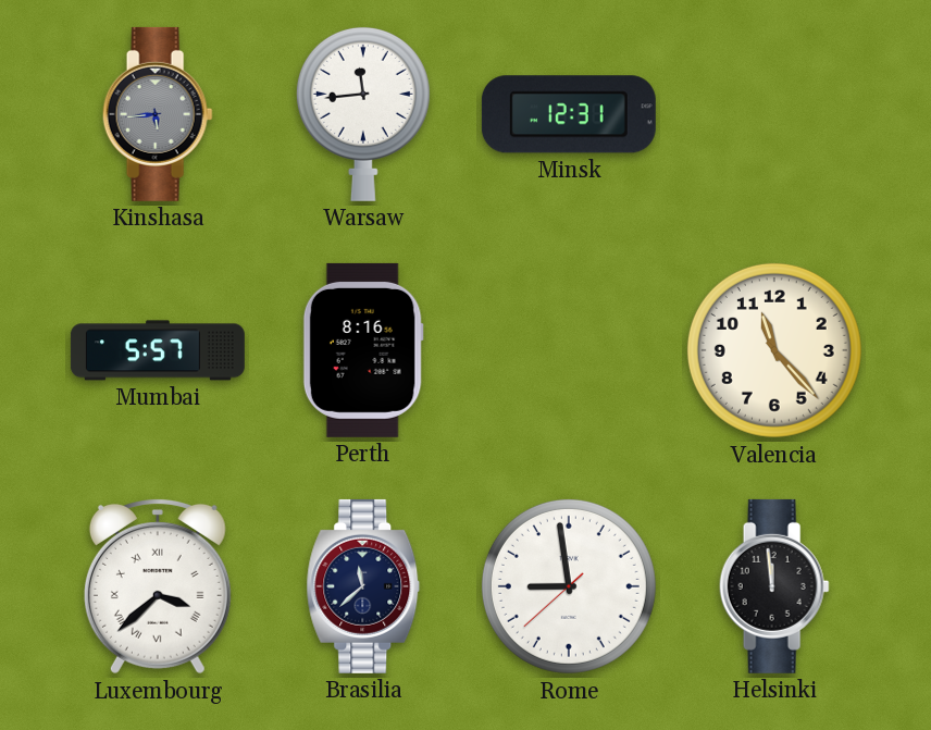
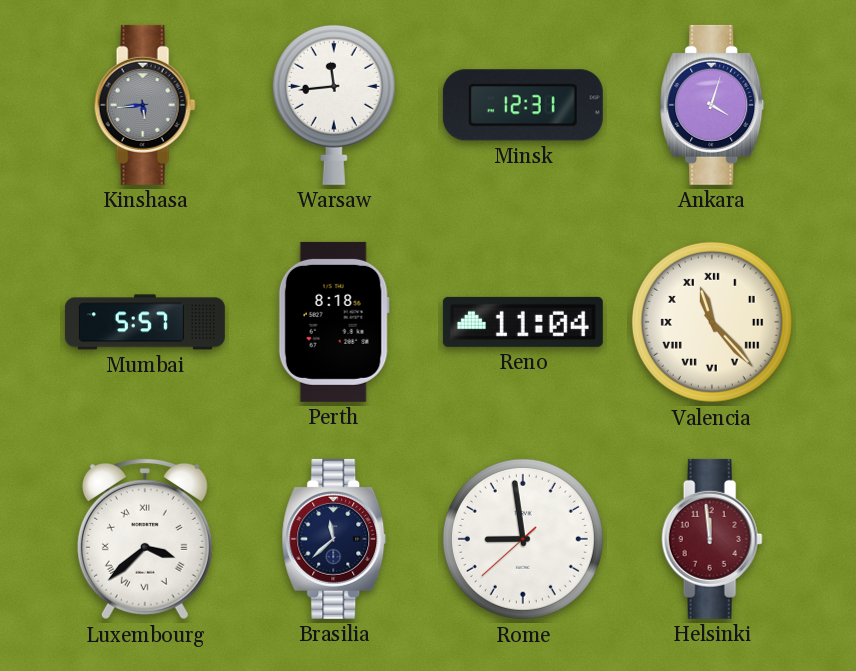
Ankara: none -> 4:03
Perth: 8:16 -> 8:18
Reno: none -> 11:04
Valencia numerals: Arabic -> Roman
Helsinki dial: black -> burgundy
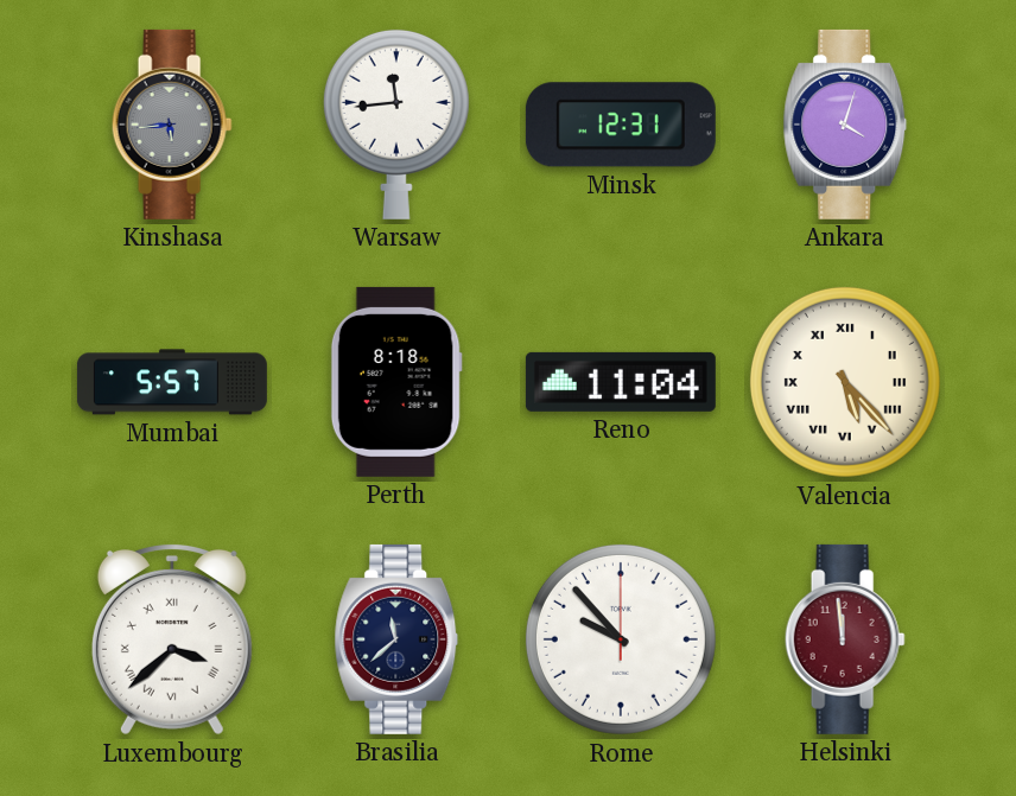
Valencia: 11:23 -> 5:23
Rome: 8:58 -> 9:53
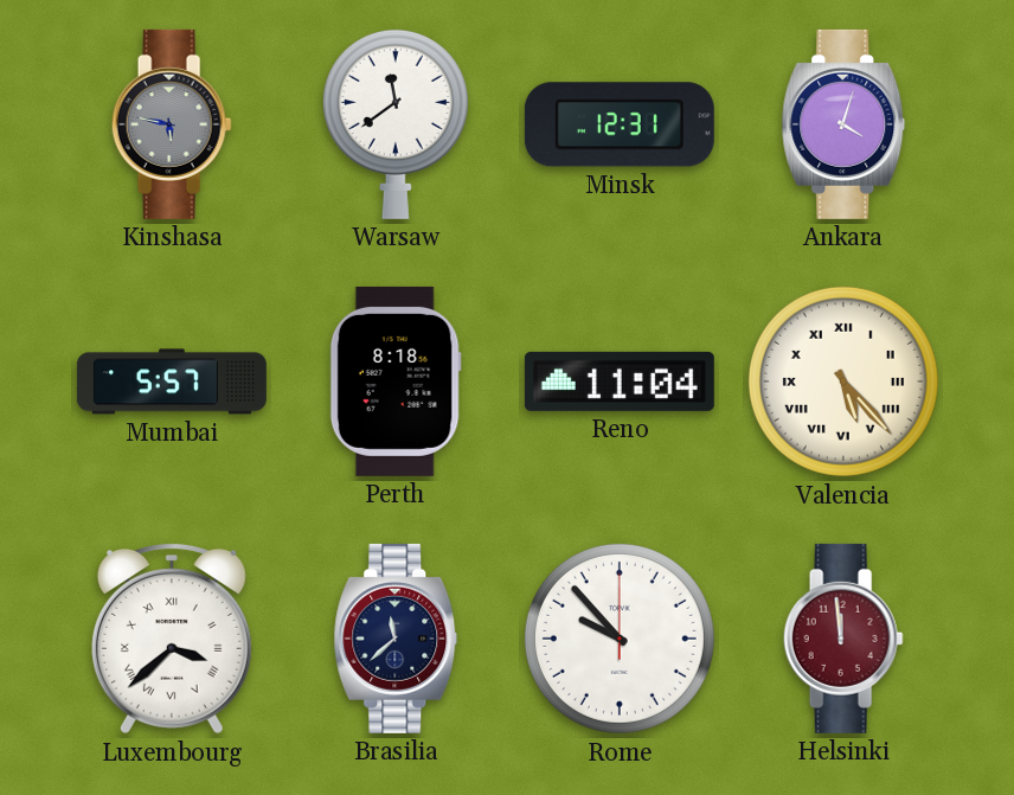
Kinshasa: 5:44 -> 5:47
Warsaw: 11:44 -> 11:39
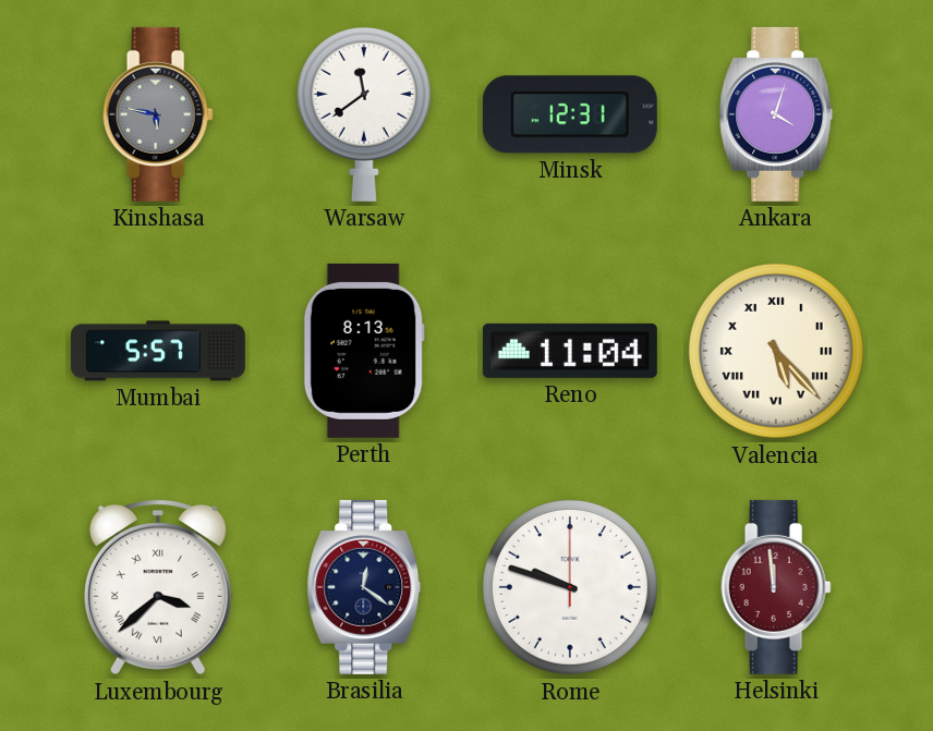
Perth: 8:18 -> 8:13
Brasilia: 11:38 -> 12:21
Rome: 9:53 -> 9:48
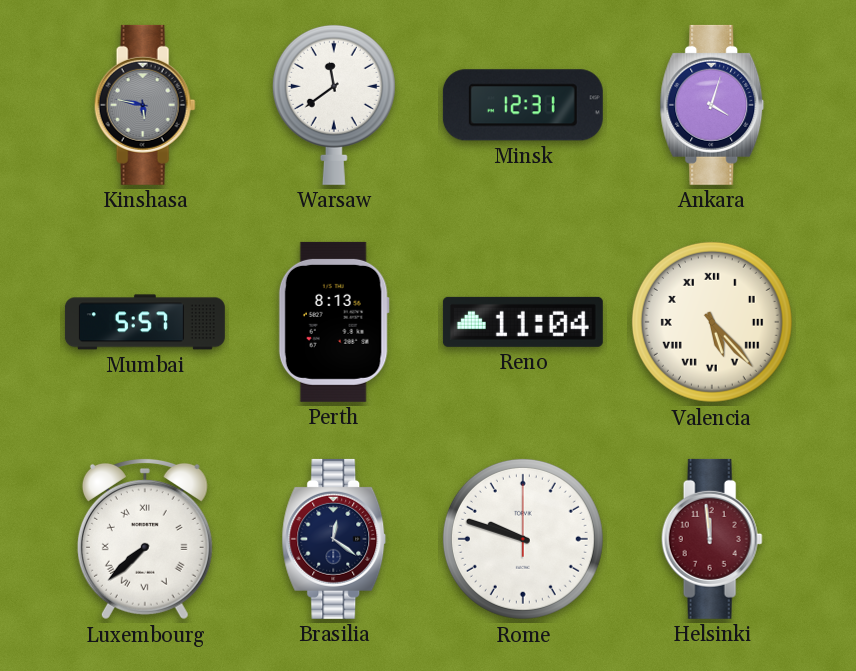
Luxembourg: 3:38 -> 7:38
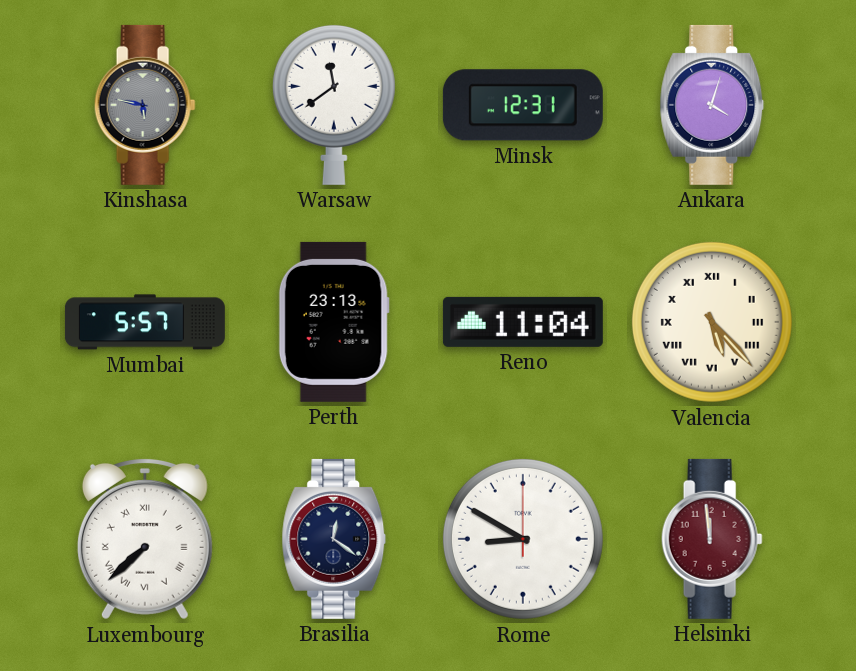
Perth: 8:13 -> 23:13
Rome: 9:48 -> 8:50
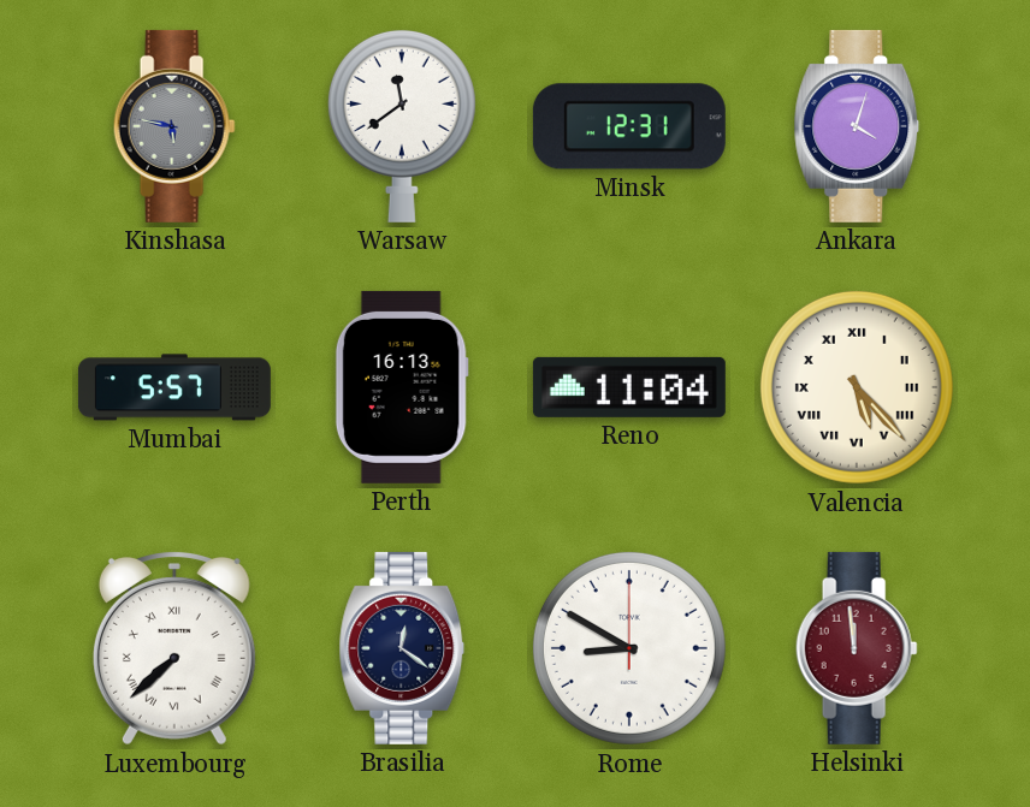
Perth: 23:13 -> 16:13
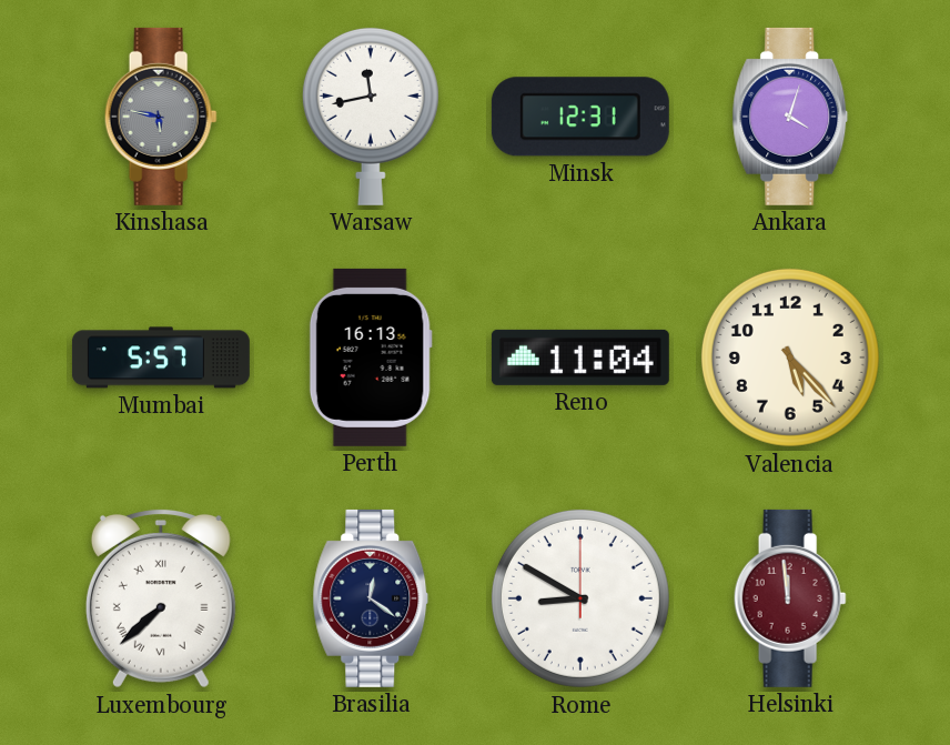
Warsaw: 11:39 -> 11:43
Valencia numerals: Roman -> Arabic
